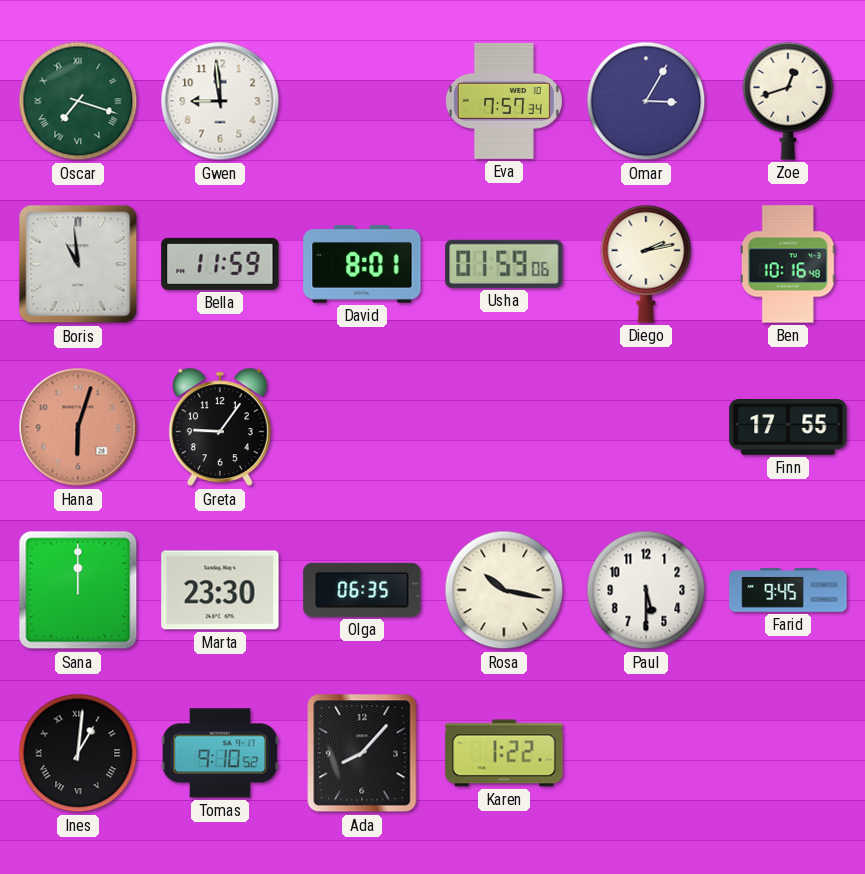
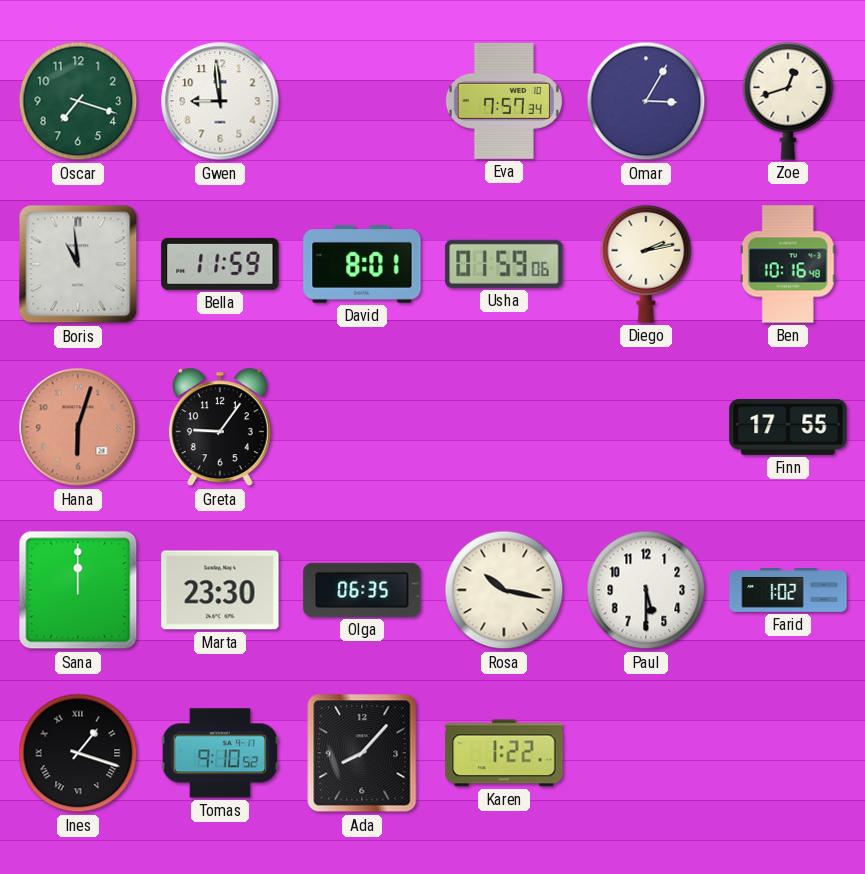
Oscar numerals: Roman -> Arabic
Farid: 9:45 -> 1:02
Ines: 1:01 -> 1:18
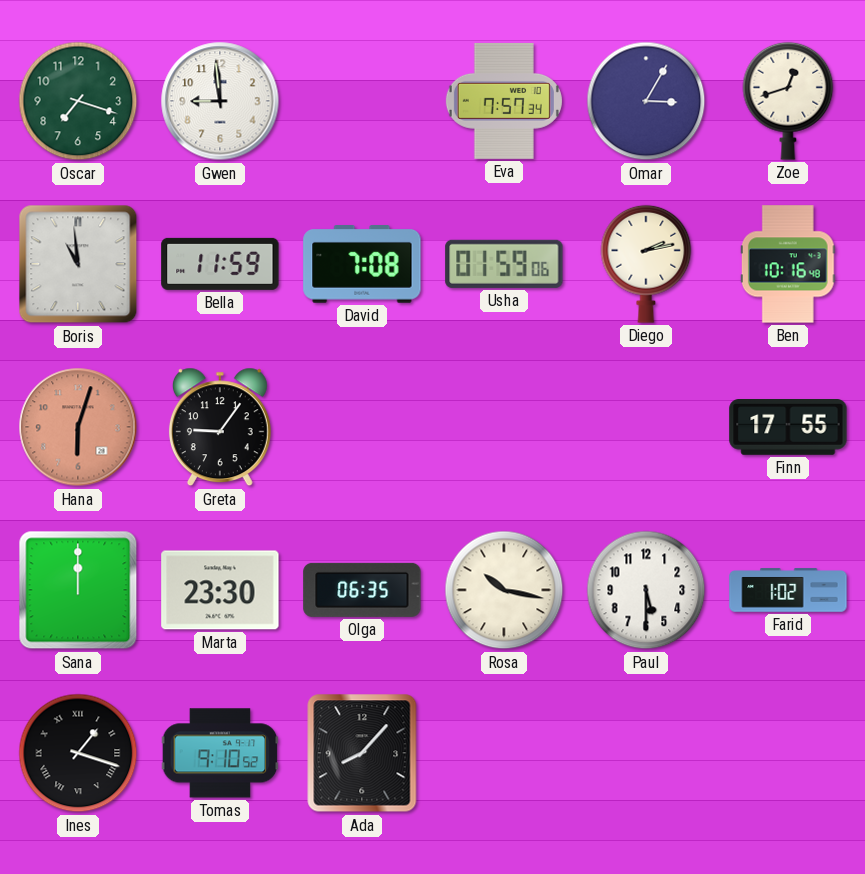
David: 8:01 -> 7:08
Karen: 1:22 -> none
